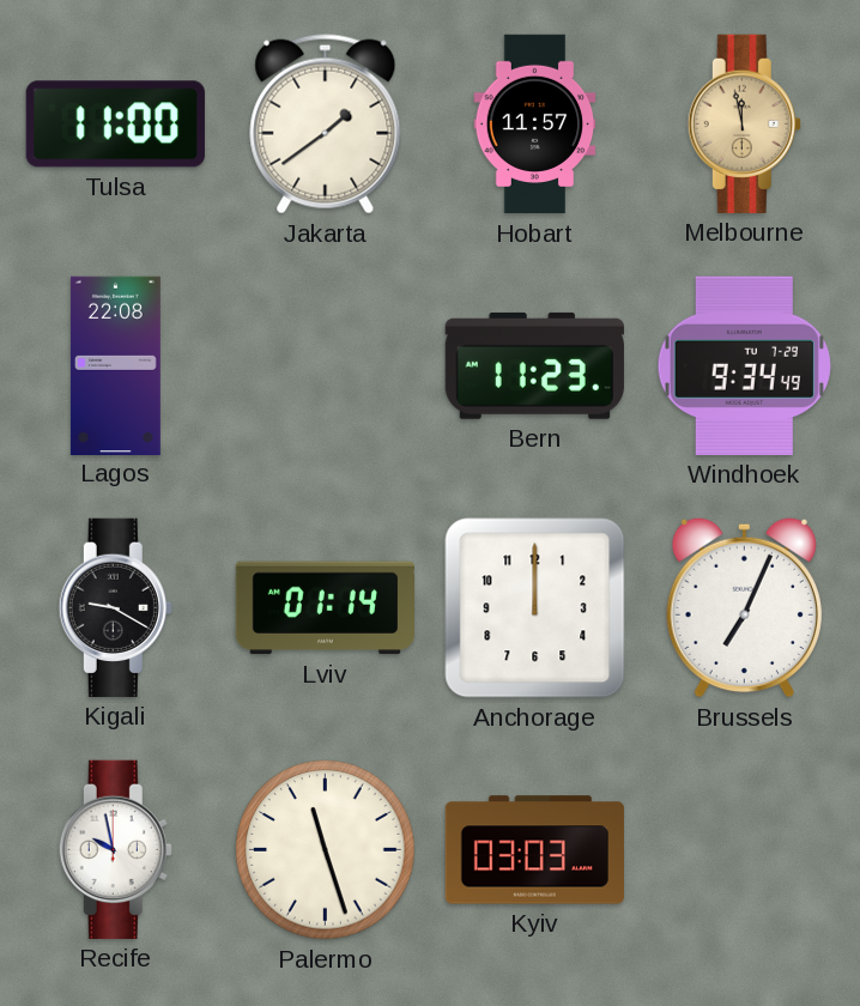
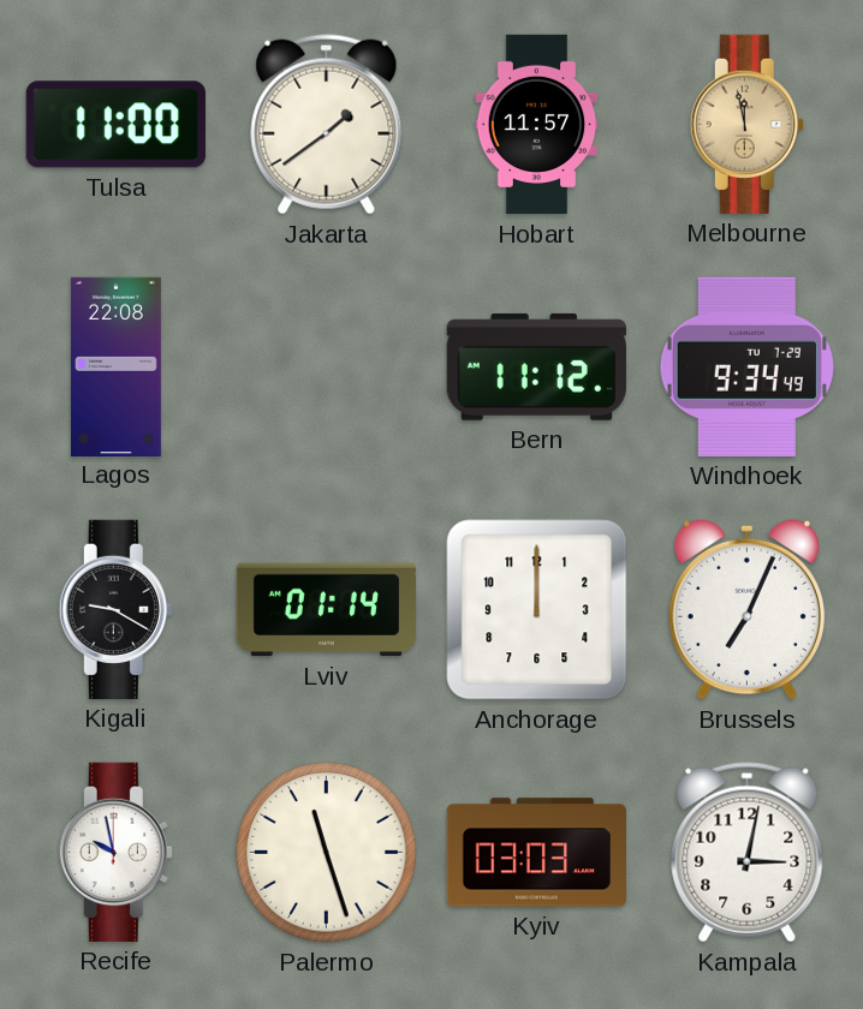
Bern: 11:23 -> 11:12
Kampala: none -> 3:02
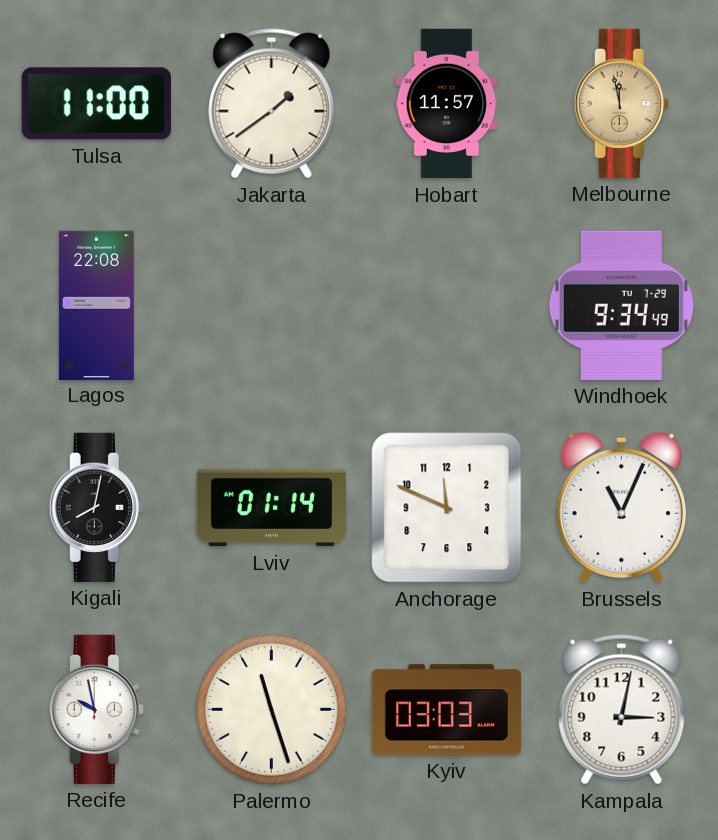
Bern: 11:12 -> none
Kigali: 9:20 -> 8:02
Anchorage: 12:00 -> 11:49
Brussels: 7:04 -> 11:04
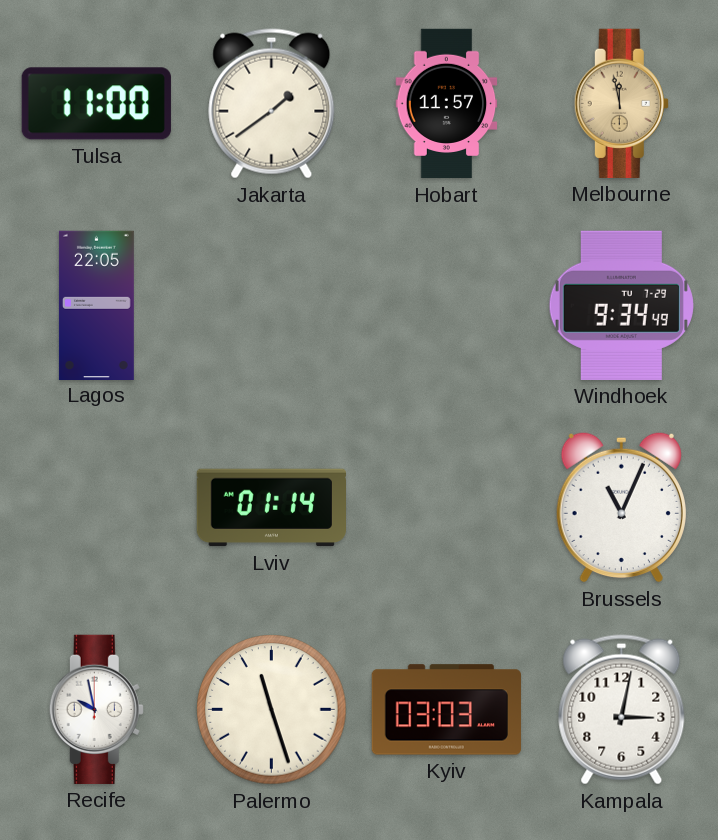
Lagos: 22:08 -> 22:05
Kigali: 8:02 -> none
Anchorage: 11:49 -> none
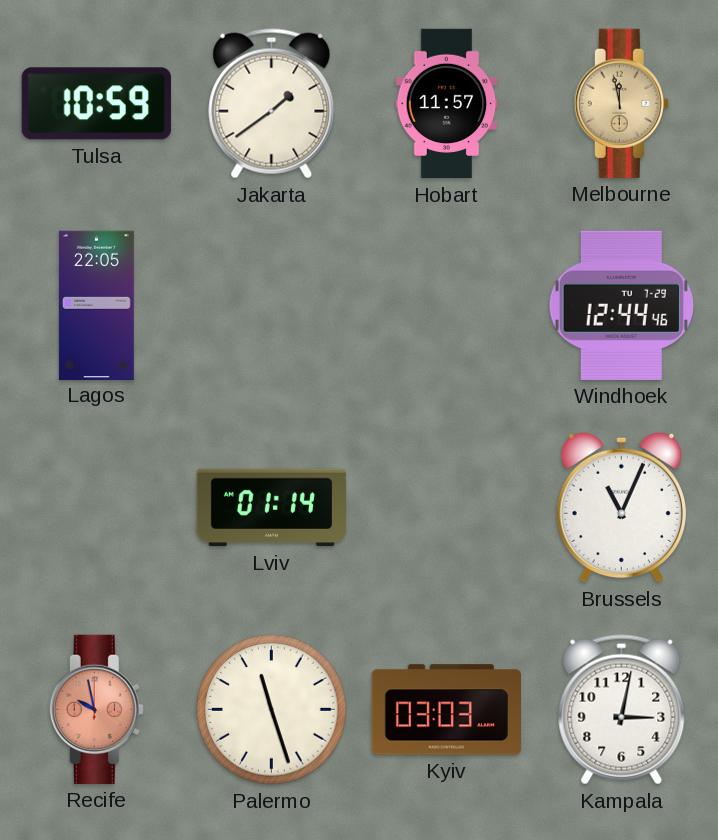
Tulsa: 11:00 -> 10:59
Windhoek: 9:34 -> 12:44
Recife dial: white -> salmon
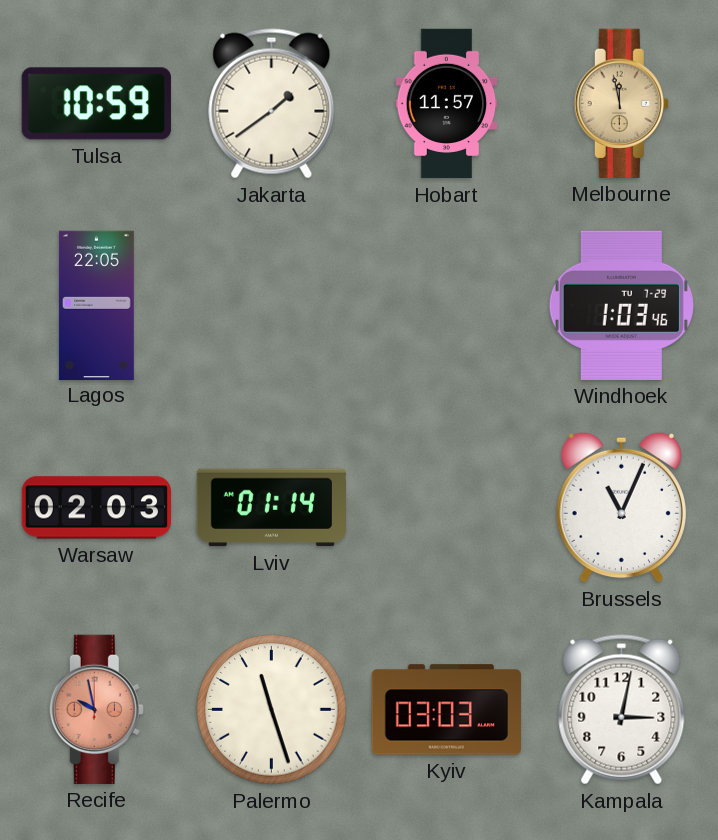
Windhoek: 12:44 -> 1:03
Warsaw: none -> 02:03
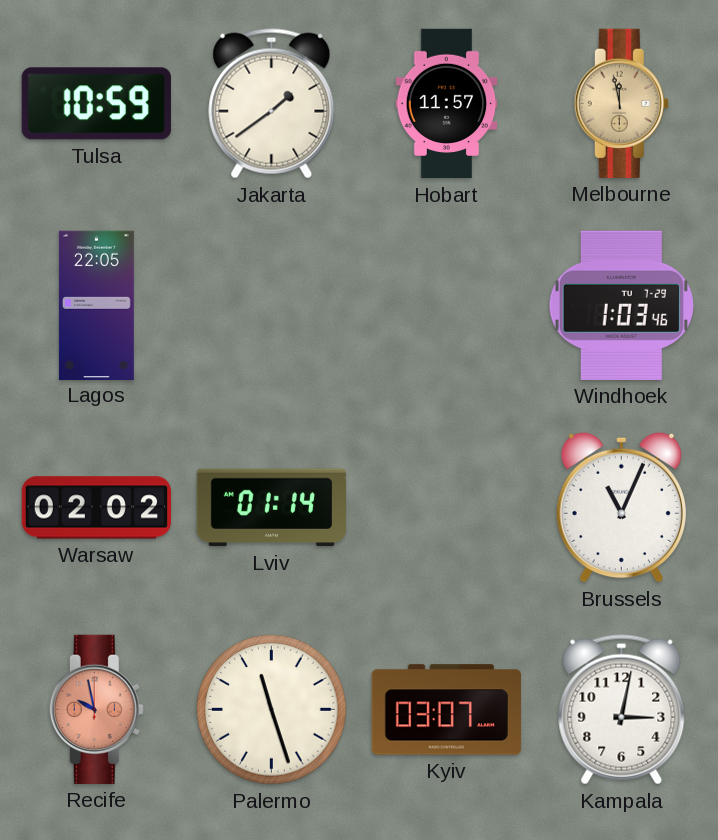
Warsaw: 02:03 -> 02:02
Kyiv: 03:03 -> 03:07
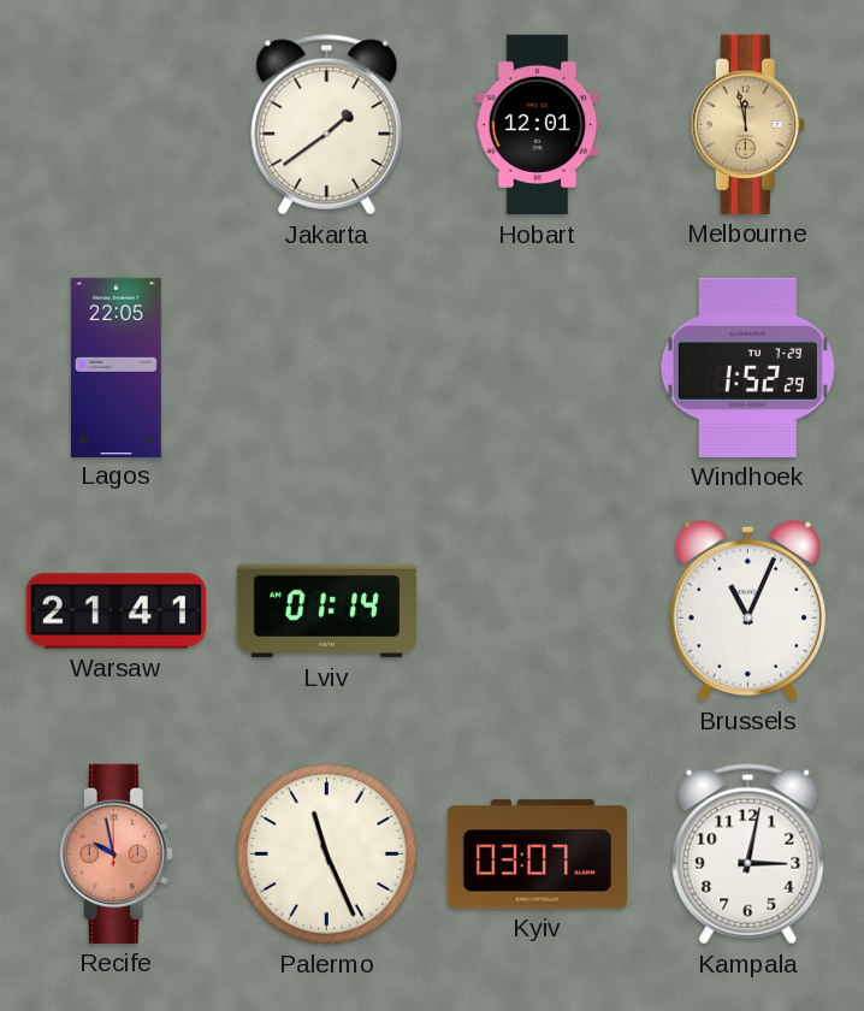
Tulsa: 10:59 -> none
Hobart: 11:57 -> 12:01
Windhoek: 1:03 -> 1:52
Warsaw: 02:02 -> 21:41
Palermo: 11:27 -> 11:26
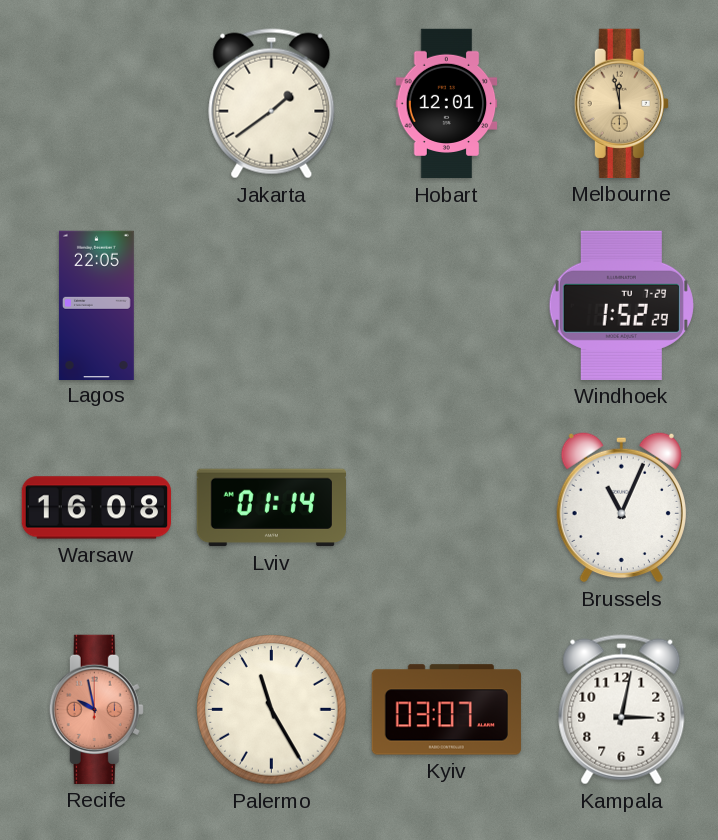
Warsaw: 21:41 -> 16:08
Palermo: 11:26 -> 11:25
